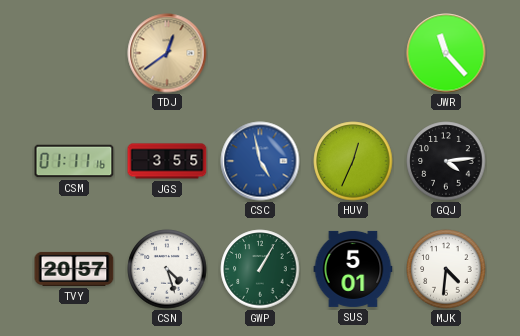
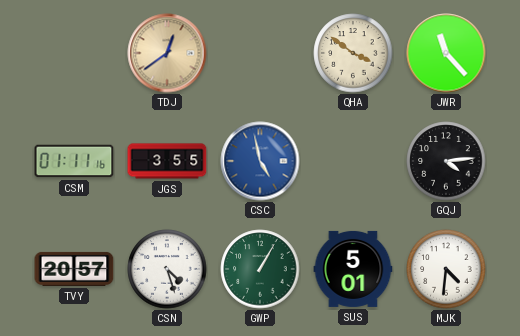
QHA: none -> 3:51
HUV: 12:34 -> none
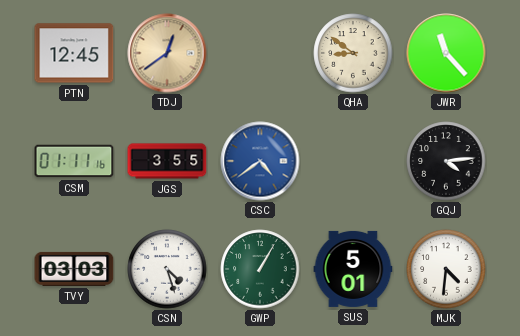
PTN: none -> 12:45
QHA: 3:51 -> 8:51
CSC: 4:58 -> 4:39
TVY: 20:57 -> 03:03
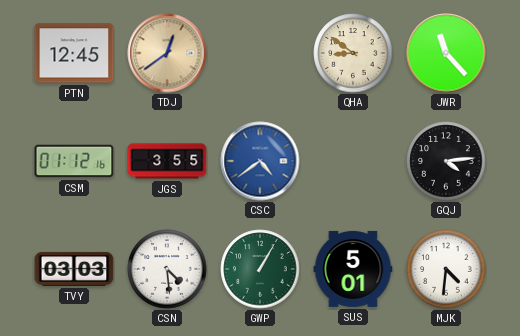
CSM: 01:11 -> 01:12
CSN: 4:27 -> 4:29
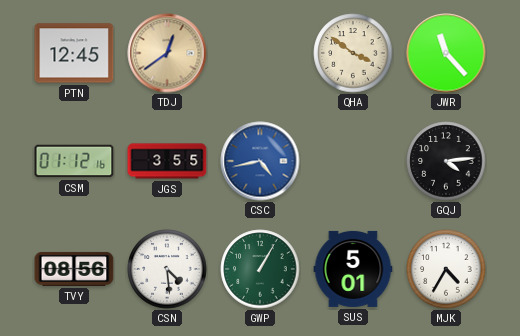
QHA: 8:51 -> 3:51
CSC: 4:39 -> 4:43
TVY: 03:03 -> 08:56
MJK: 4:31 -> 4:35
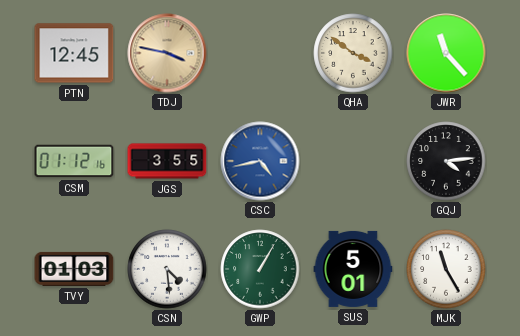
TDJ: 12:39 -> 3:47
TVY: 08:56 -> 01:03
MJK: 4:35 -> 11:25
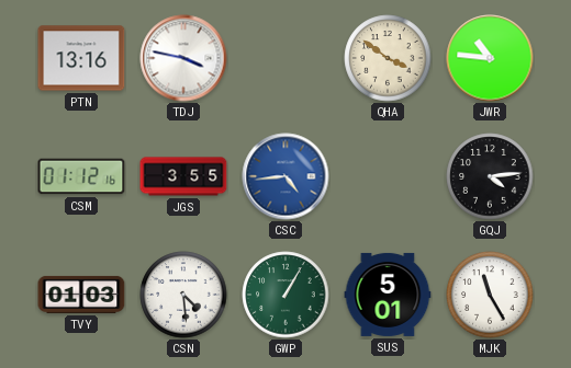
PTN: 12:45 -> 13:16
TDJ dial: champagne -> white
JWR: 11:23 -> 10:46
CSC: 4:43 -> 4:44
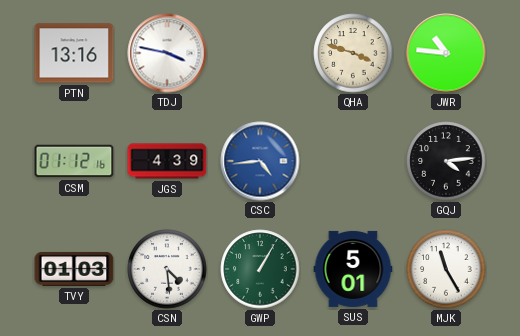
QHA: 3:51 -> 3:48
JGS: 3:55 -> 4:39
